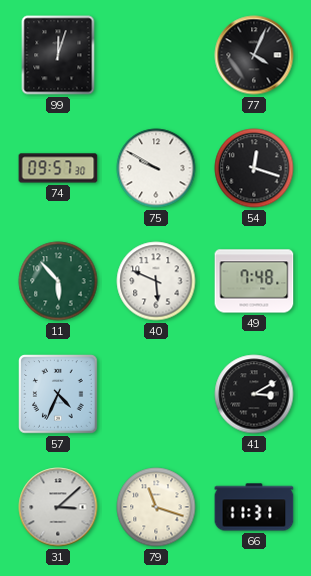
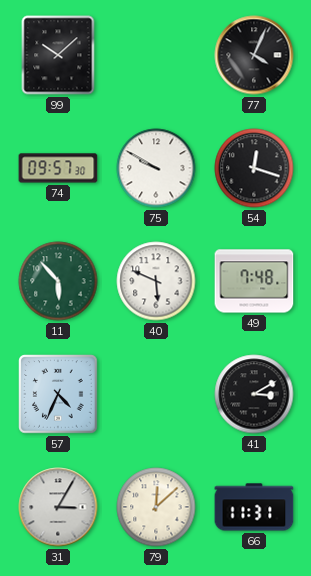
99: 12:03 -> 10:08
31: 3:08 -> 3:05
79: 11:18 -> 12:08
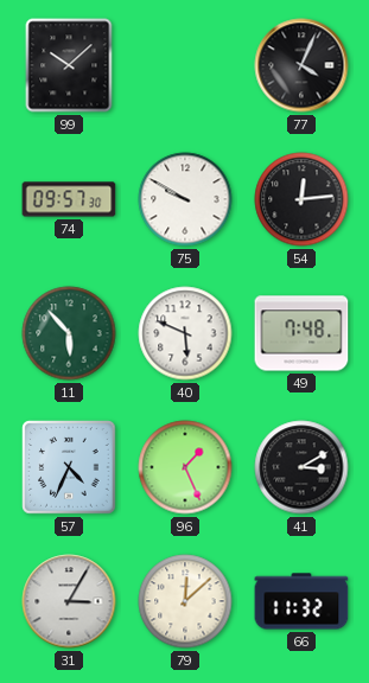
54: 12:18 -> 12:14
96: none -> 1:26
66: 11:31 -> 11:32
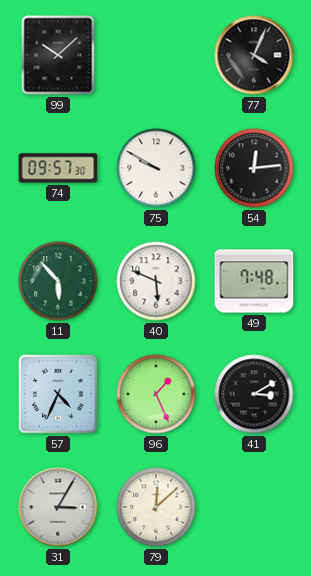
66: 11:32 -> none
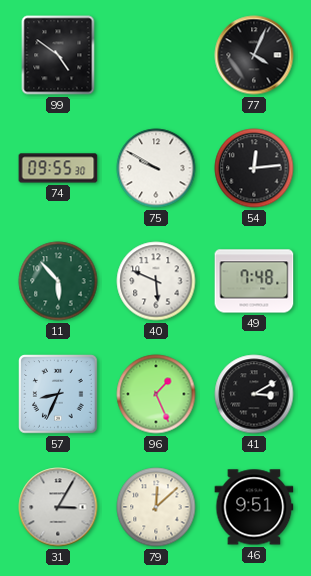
99: 10:08 -> 4:51
74: 09:57 -> 09:55
57: 4:34 -> 8:34
46: none -> 9:51
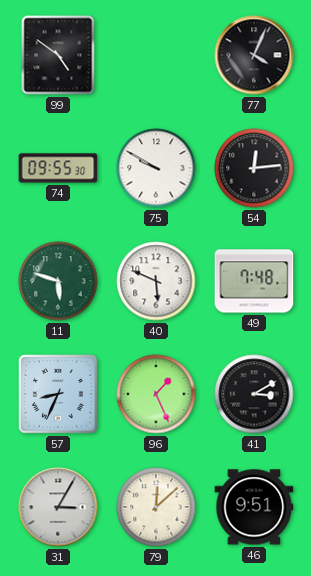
11: 5:53 -> 5:48
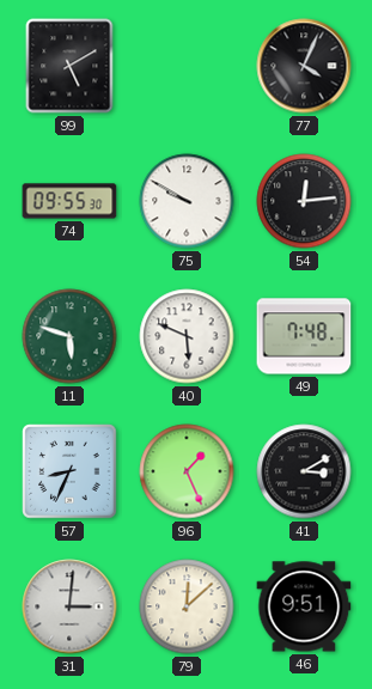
99: 4:51 -> 5:10
31: 3:05 -> 3:01
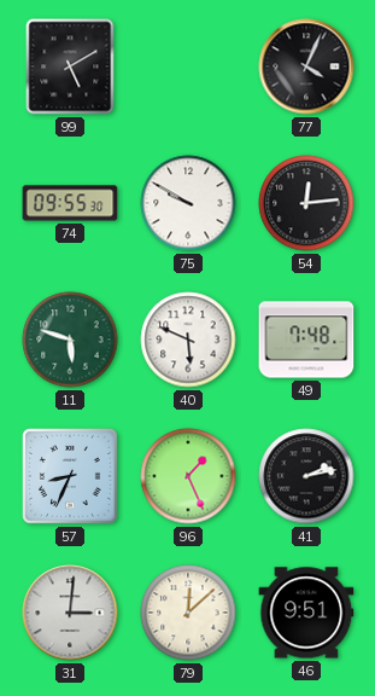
41: 3:10 -> 2:13
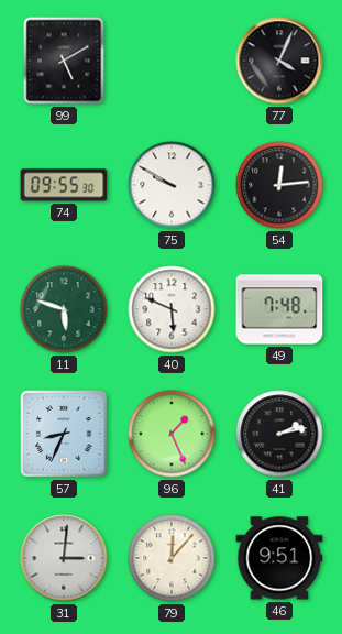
79: 12:08 -> 12:07
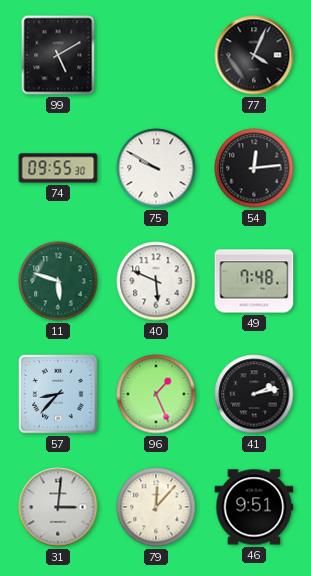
57: 8:34 -> 8:37
